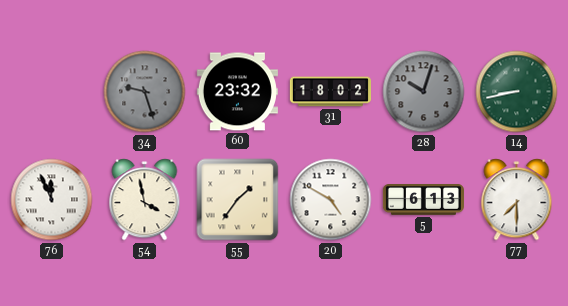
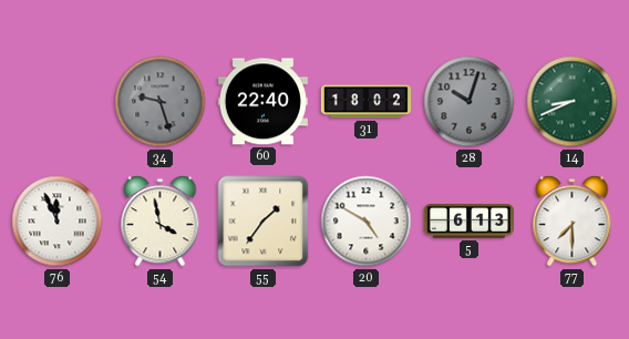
60: 23:32 -> 22:40
14: 8:43 -> 8:41
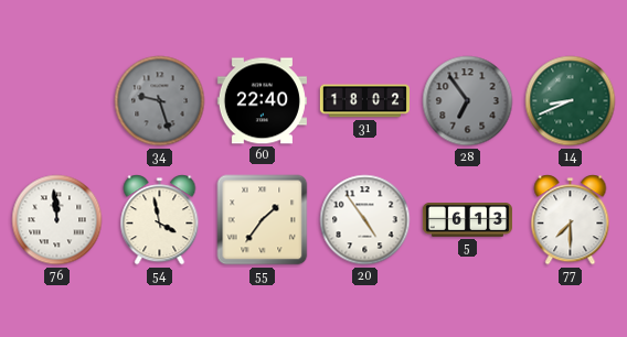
28: 10:03 -> 6:54
76: 11:56 -> 11:59
20: 4:50 -> 4:54
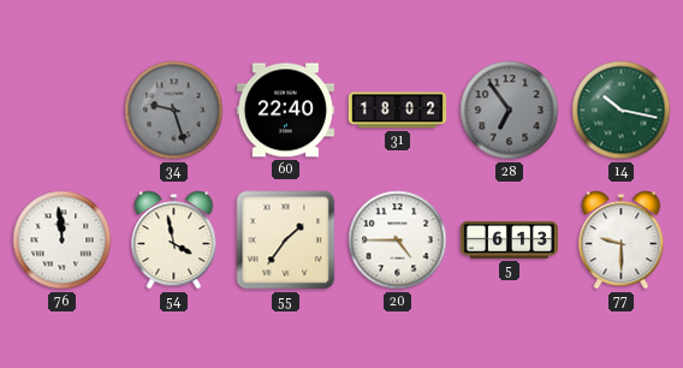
14: 8:41 -> 10:17
20: 4:54 -> 4:45
77: 7:30 -> 9:30
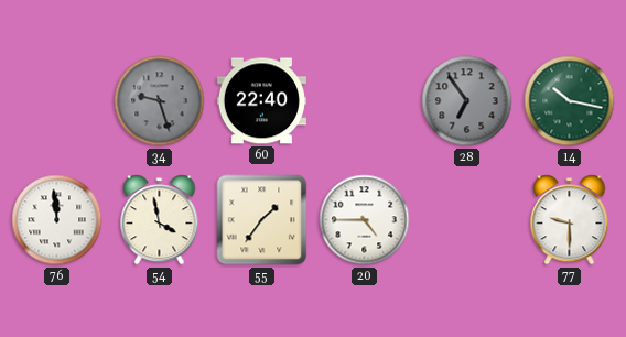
31: 18:02 -> none
5: 6:13 -> none
